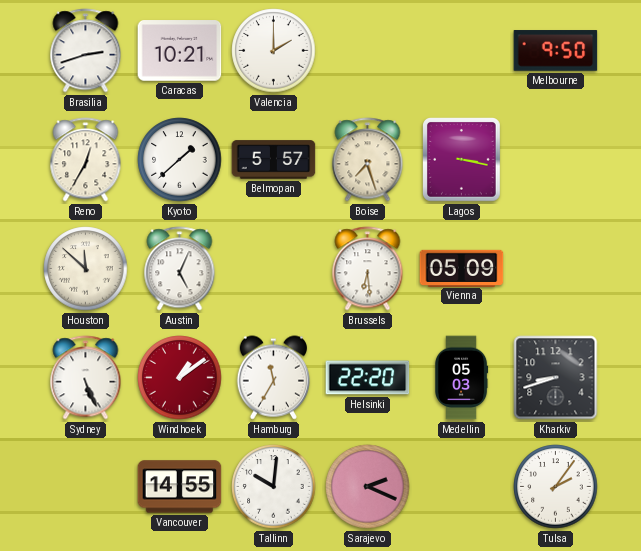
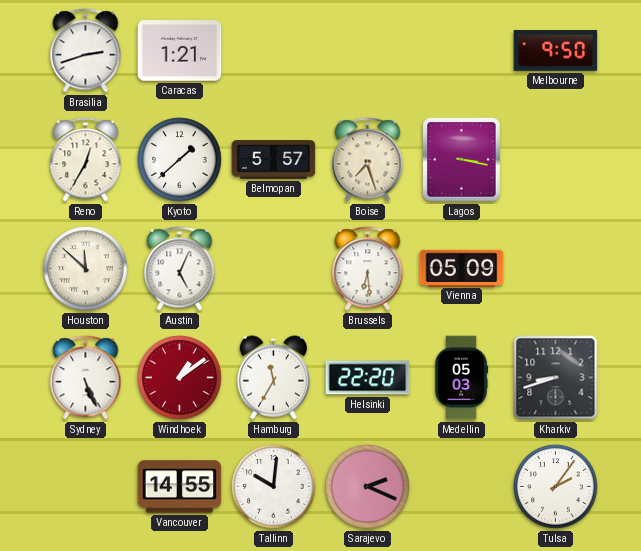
Caracas: 10:21 -> 1:21
Valencia: 2:00 -> none
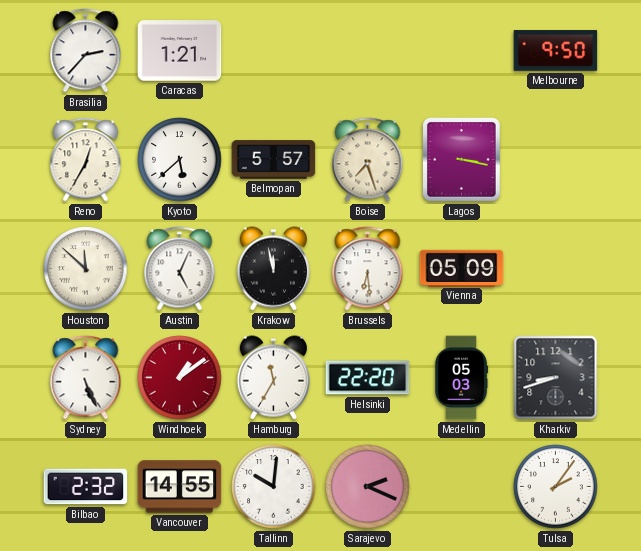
Brasilia: 2:42 -> 2:37
Kyoto: 1:38 -> 5:38
Krakow: none -> 11:58
Bilbao: none -> 2:32
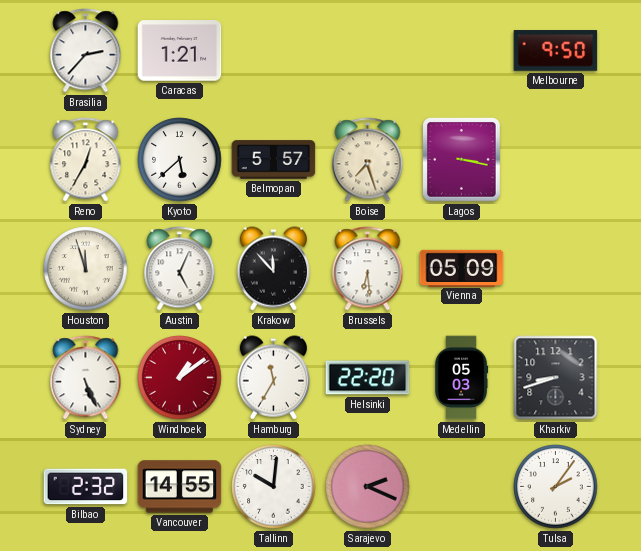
Houston: 11:52 -> 11:57
Krakow: 11:58 -> 11:53
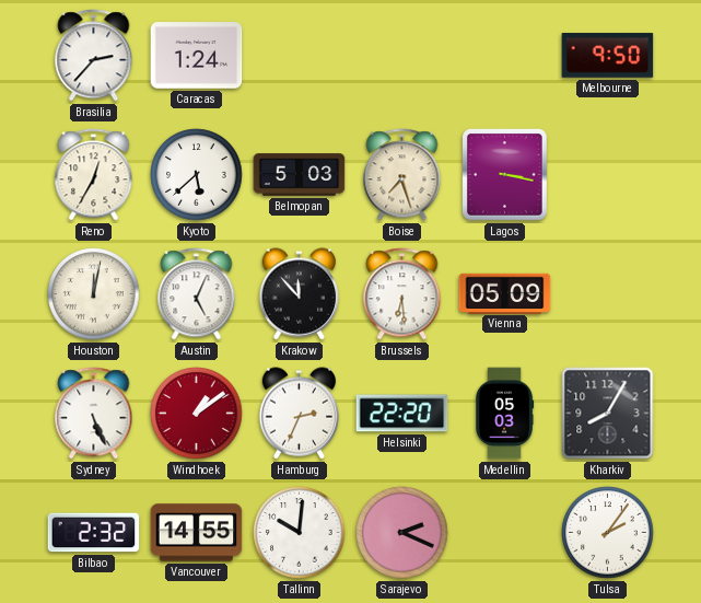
Caracas: 1:21 -> 1:24
Belmopan: 5:57 -> 5:03
Houston: 11:57 -> 12:02
Hamburg: 11:35 -> 2:34
Kharkiv: 8:42 -> 8:05
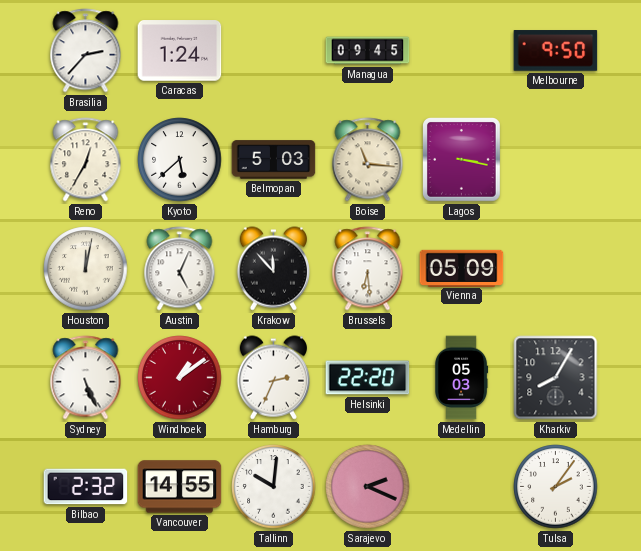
Managua: none -> 09:45
Boise: 7:27 -> 11:16
